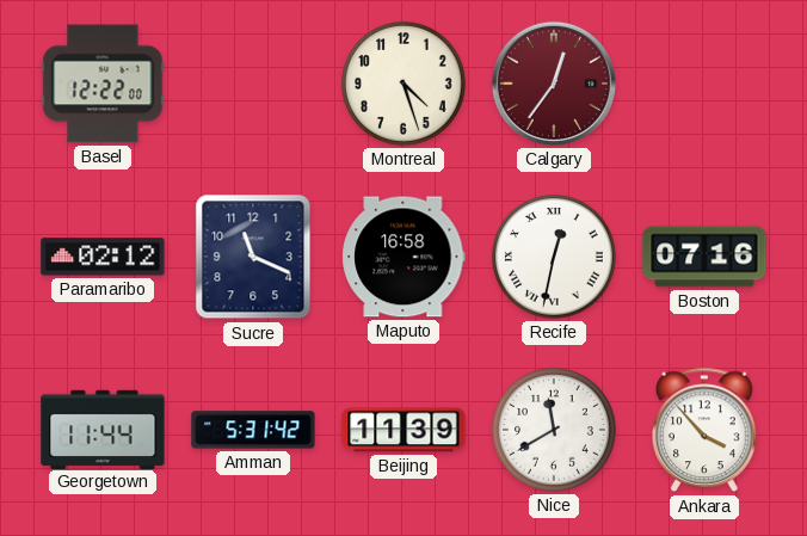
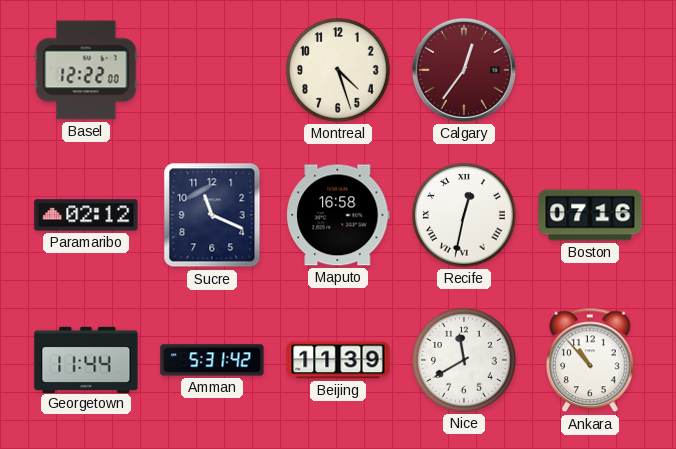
Ankara: 3:53 -> 10:53
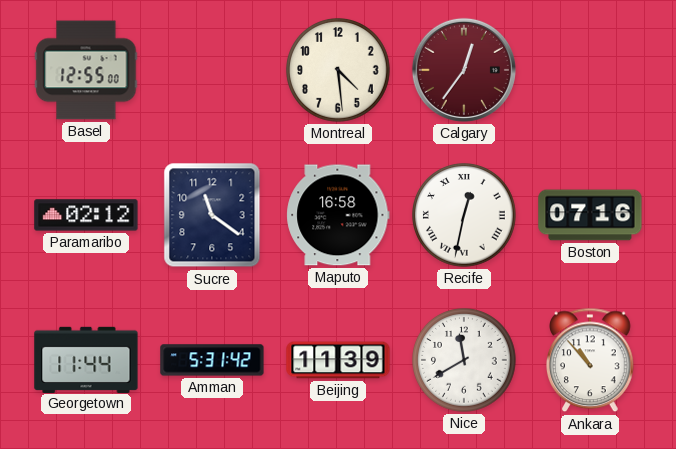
Basel: 12:22 -> 12:55
Montreal: 4:27 -> 4:29
Sucre: 11:19 -> 11:21
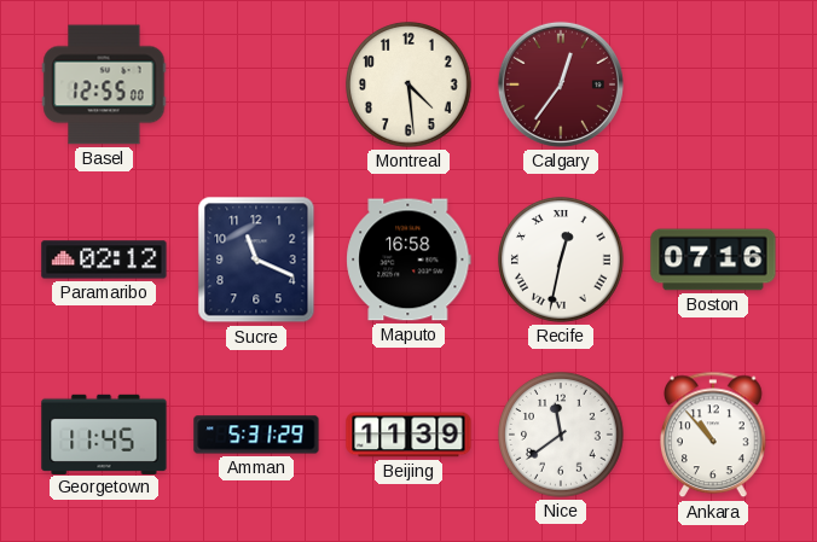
Sucre: 11:21 -> 11:19
Georgetown: 11:44 -> 11:45
Amman: 5:31:42 -> 5:31:29
Nice: 11:40 -> 11:39
